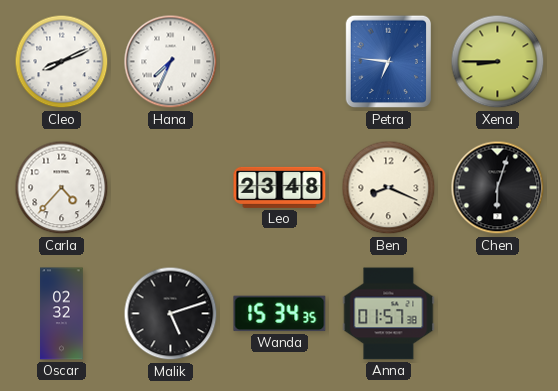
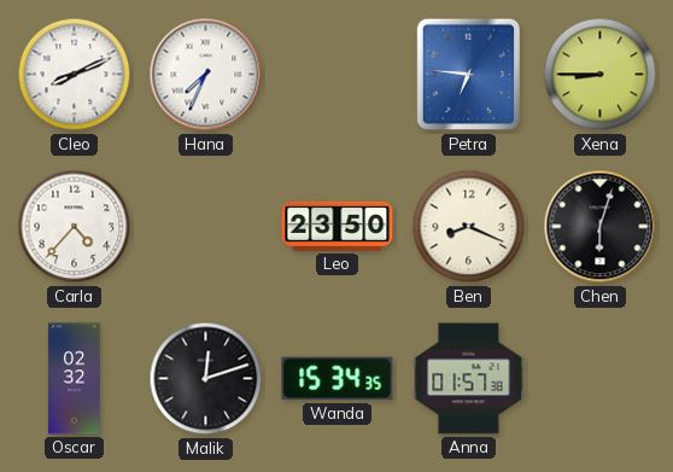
Leo: 23:48 -> 23:50
Malik: 5:12 -> 12:12
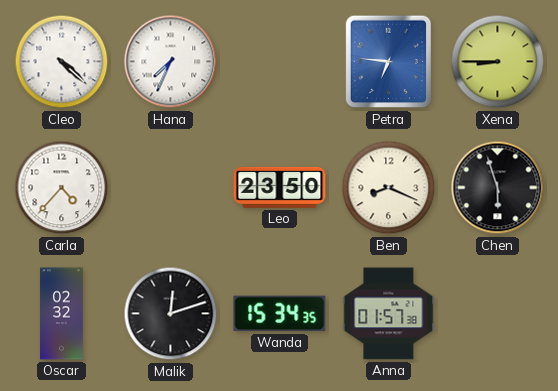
Cleo: 8:11 -> 4:22
Chen: 6:03 -> 5:57
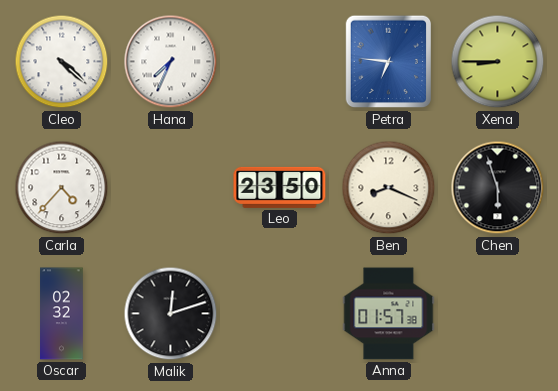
Wanda: 15:34 -> none
